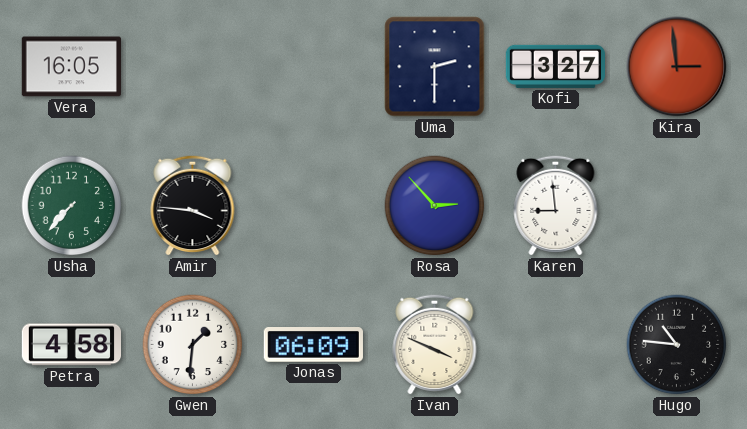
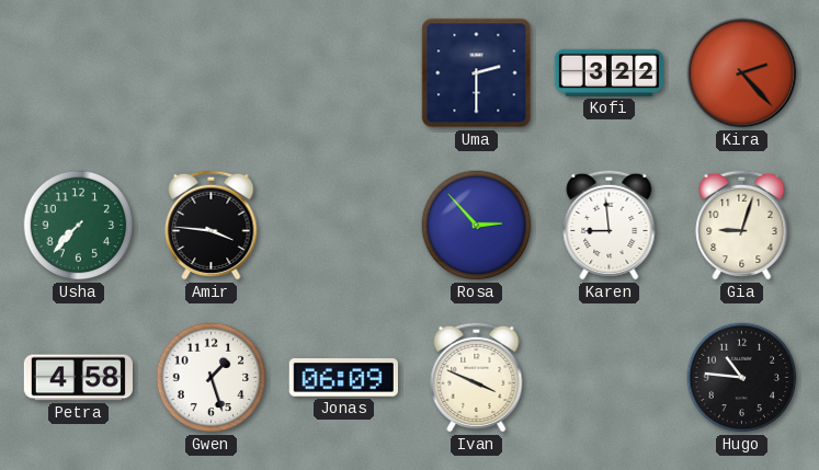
Vera: 16:05 -> none
Kofi: 3:27 -> 3:22
Kira: 2:59 -> 2:23
Gia: none -> 9:03
Gwen: 1:31 -> 1:27
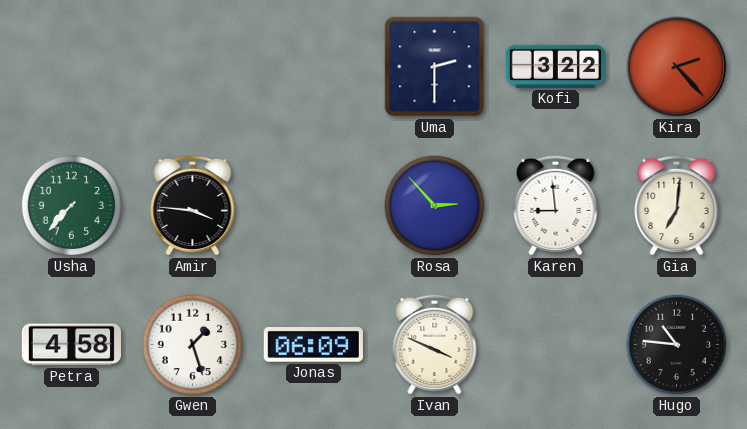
Gia: 9:03 -> 7:01
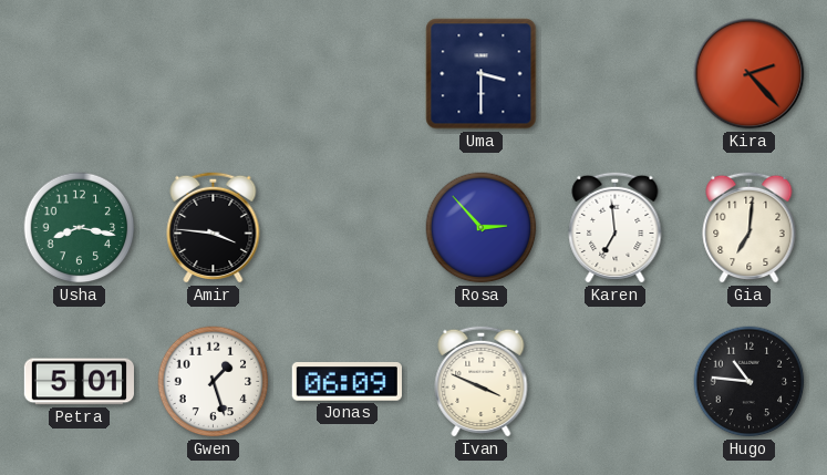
Uma: 2:30 -> 3:30
Kofi: 3:22 -> none
Usha: 7:37 -> 8:17
Karen: 8:59 -> 6:59
Petra: 4:58 -> 5:01
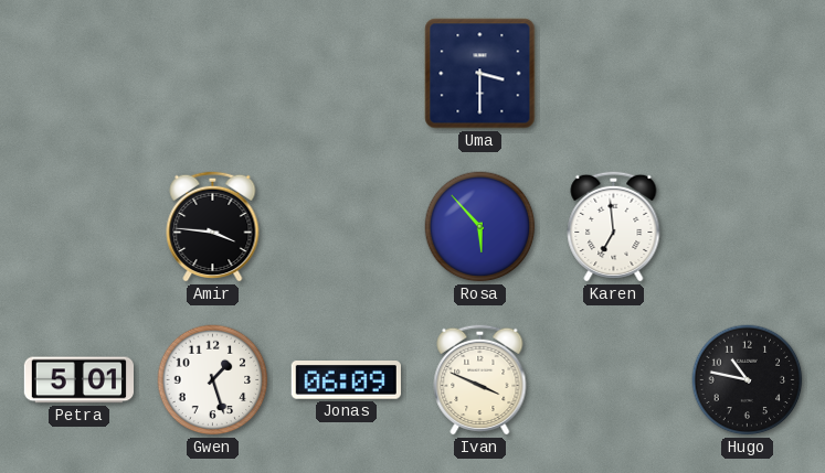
Kira: 2:23 -> none
Usha: 8:17 -> none
Rosa: 2:53 -> 5:53
Gia: 7:01 -> none
Hugo: 10:46 -> 10:47
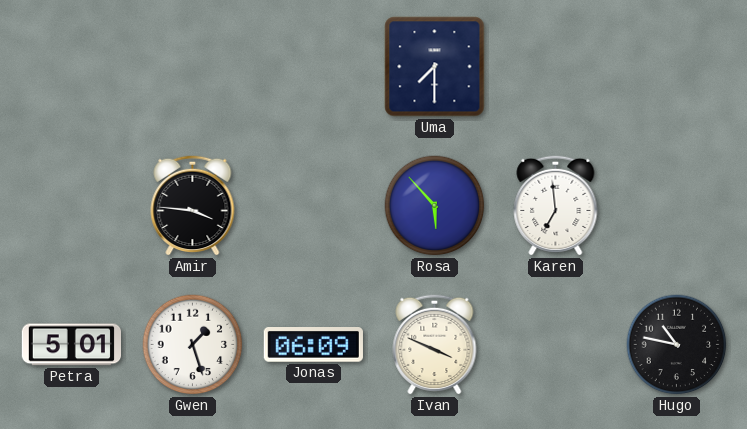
Uma: 3:30 -> 7:30
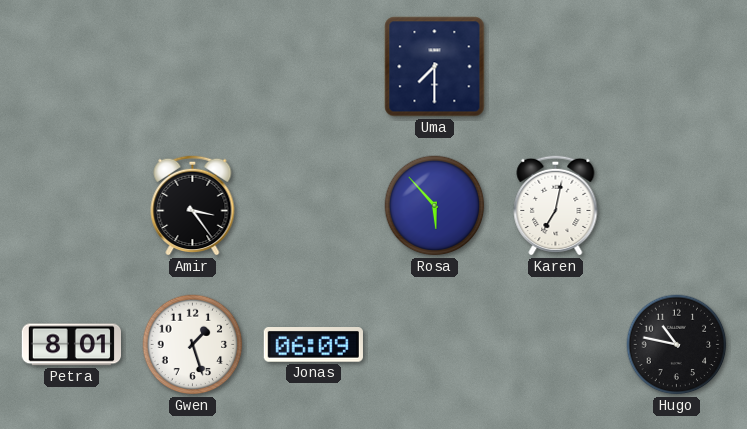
Amir: 3:46 -> 3:24
Karen: 6:59 -> 7:02
Petra: 5:01 -> 8:01
Ivan: 3:49 -> none
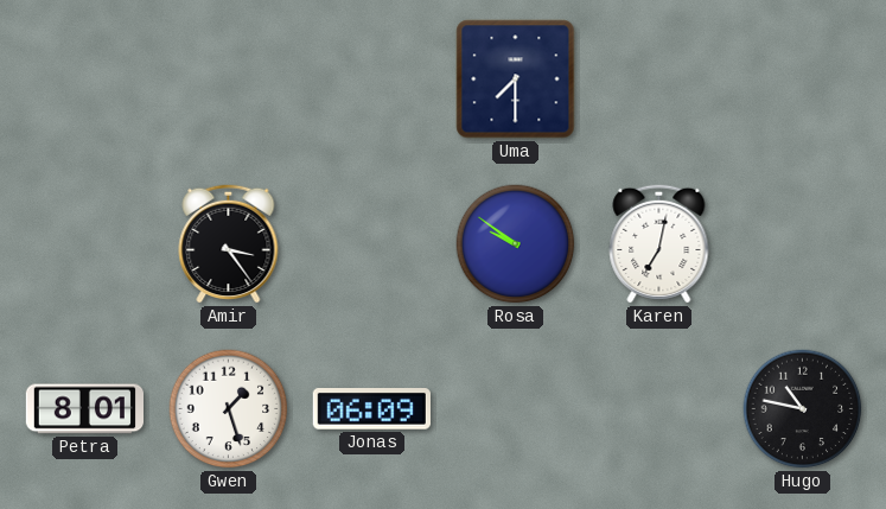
Rosa: 5:53 -> 9:51
